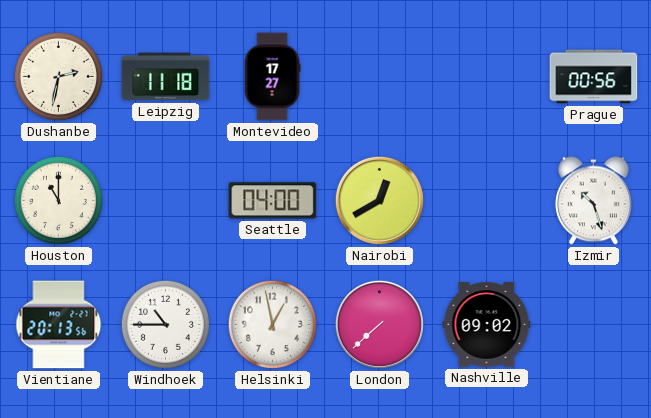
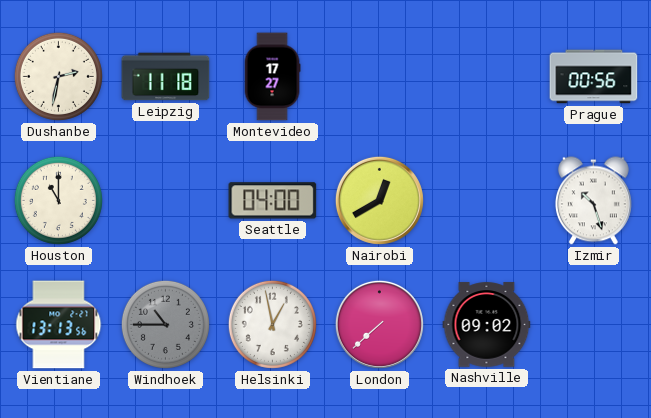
Vientiane: 20:13 -> 13:13
Windhoek dial: white -> grey
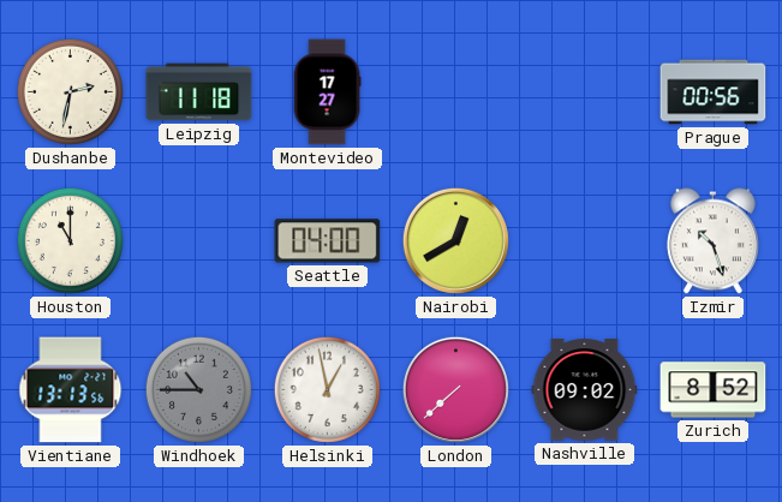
Zurich: none -> 8:52
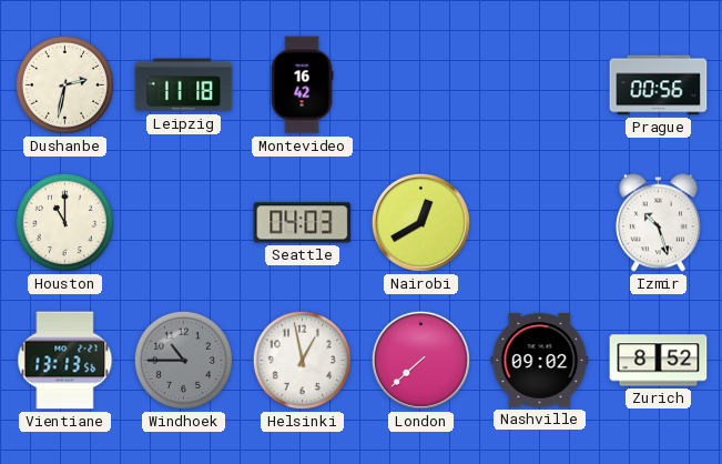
Montevideo: 17:27 -> 16:42
Seattle: 04:00 -> 04:03
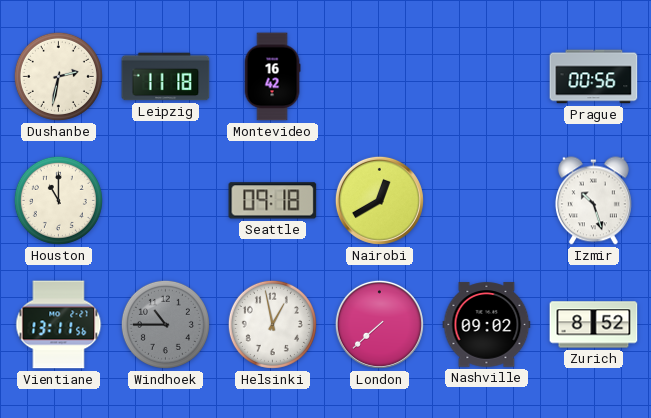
Seattle: 04:03 -> 09:18
Vientiane: 13:13 -> 13:11
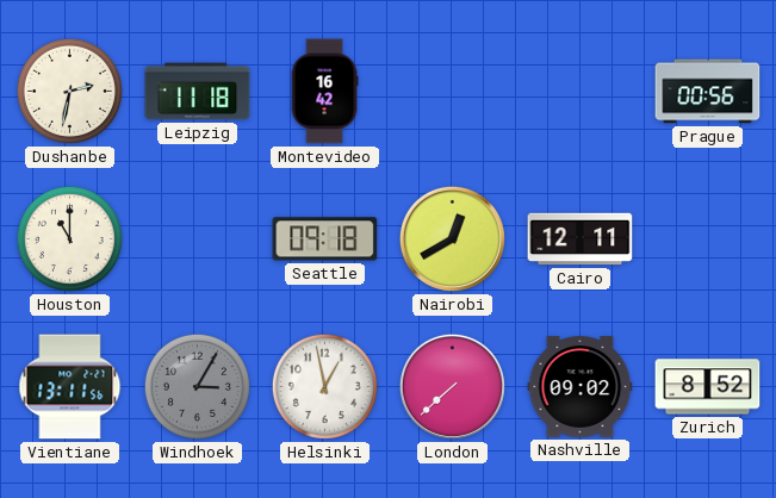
Cairo: none -> 12:11
Izmir: 10:27 -> none
Windhoek: 10:45 -> 3:05
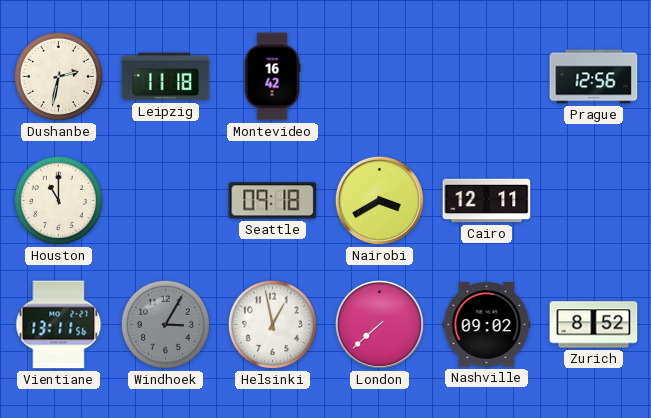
Prague: 00:56 -> 12:56
Nairobi: 12:40 -> 3:40
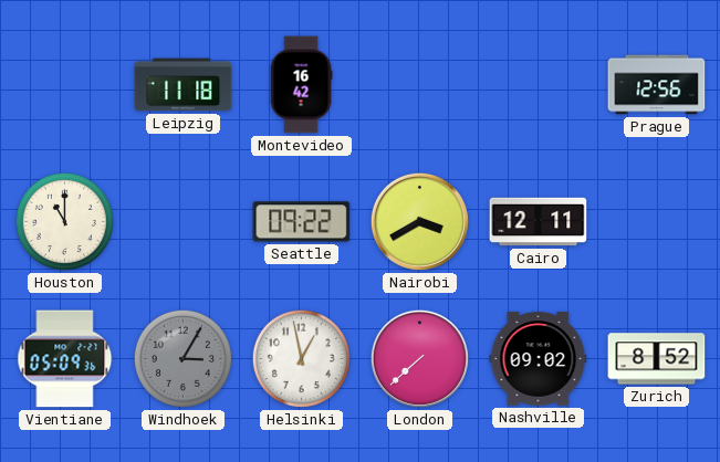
Dushanbe: 2:32 -> none
Seattle: 09:18 -> 09:22
Vientiane: 13:11 -> 05:09
